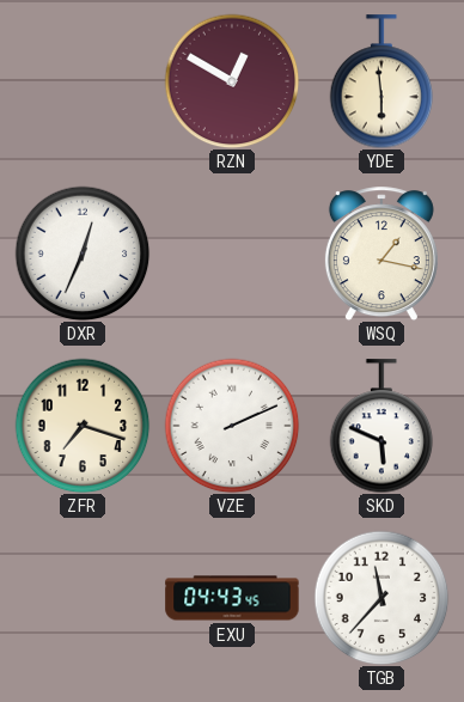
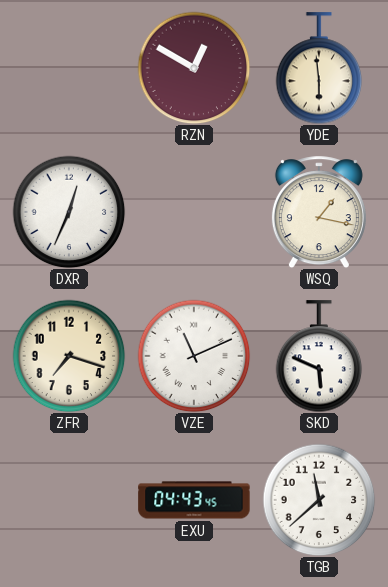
VZE: 2:11 -> 11:11
TGB: 11:37 -> 11:38
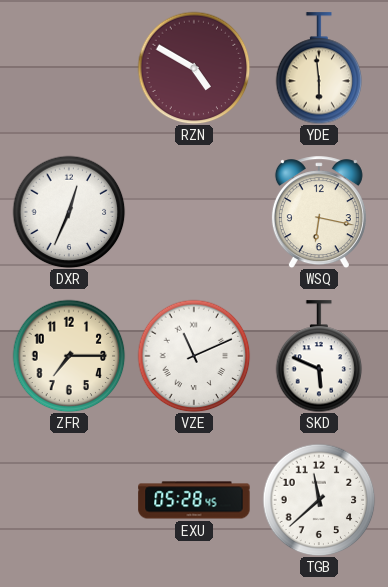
RZN: 12:50 -> 4:50
WSQ: 1:17 -> 6:17
ZFR: 7:18 -> 7:15
EXU: 04:43 -> 05:28
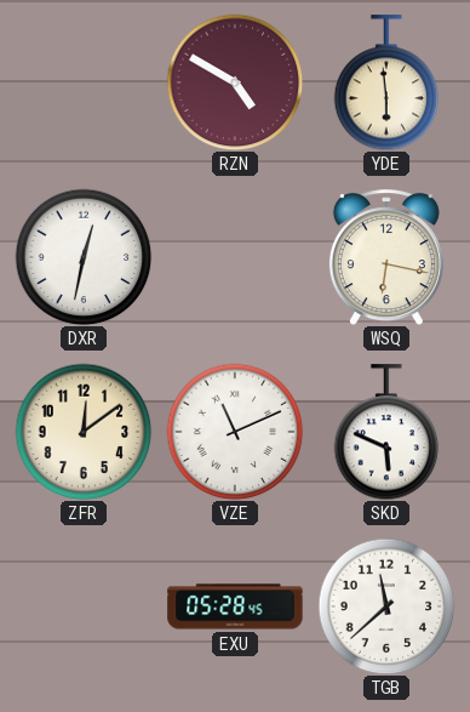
DXR: 12:34 -> 12:32
ZFR: 7:15 -> 12:09
